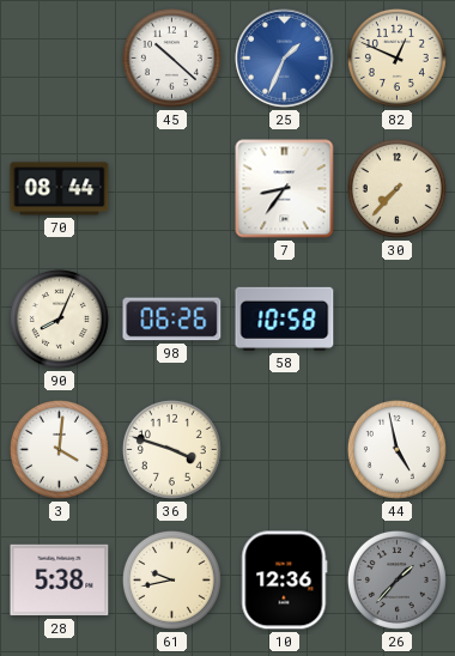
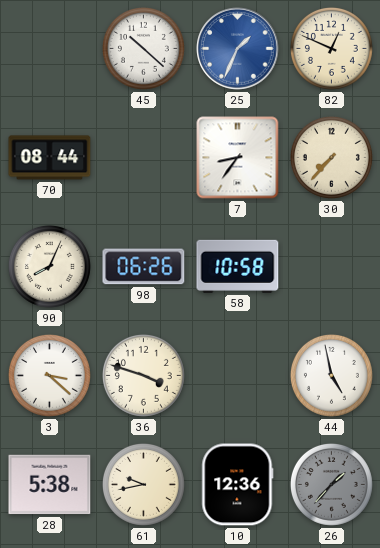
3: 4:01 -> 3:22
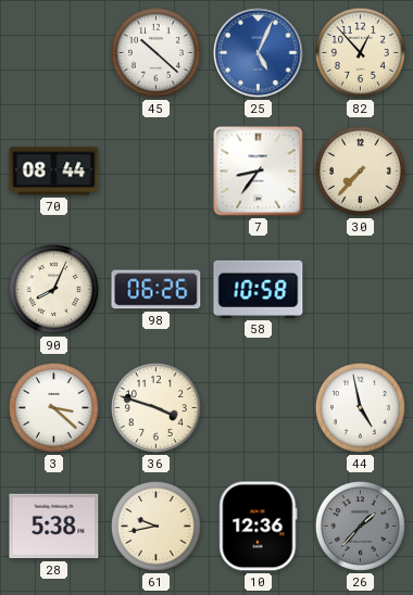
25: 1:34 -> 5:04
82: 12:49 -> 12:53
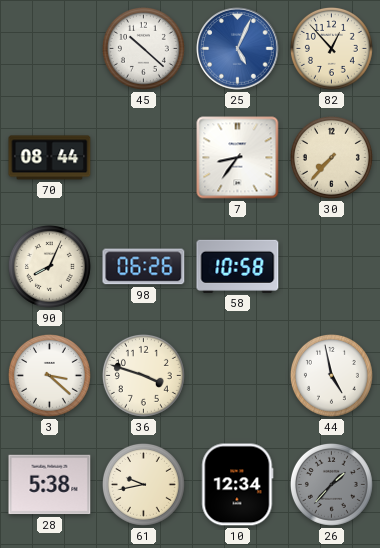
10: 12:36 -> 12:34
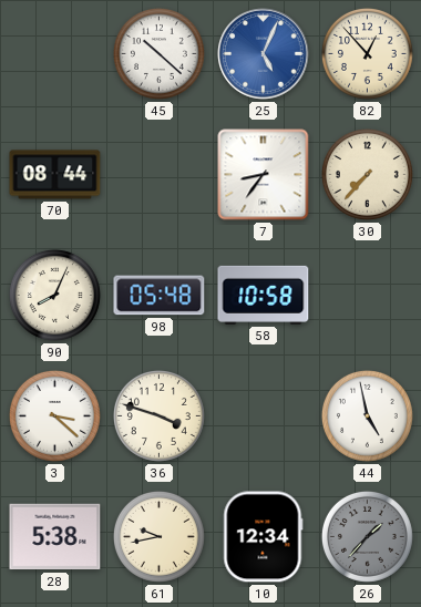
98: 06:26 -> 05:48
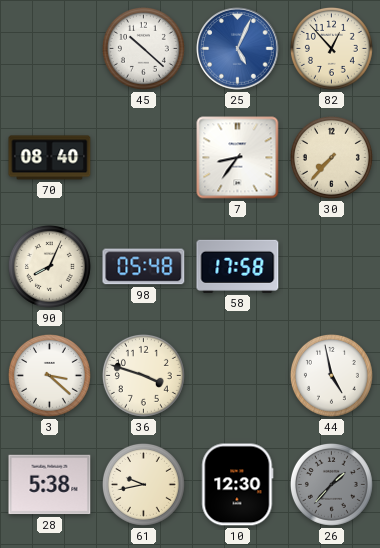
70: 08:44 -> 08:40
58: 10:58 -> 17:58
10: 12:34 -> 12:30
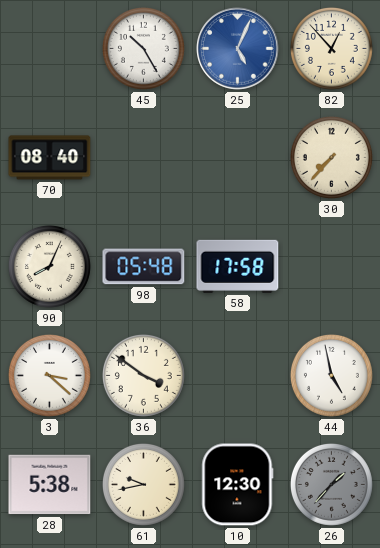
45: 10:22 -> 10:25
7: 8:36 -> none
36: 3:48 -> 3:51
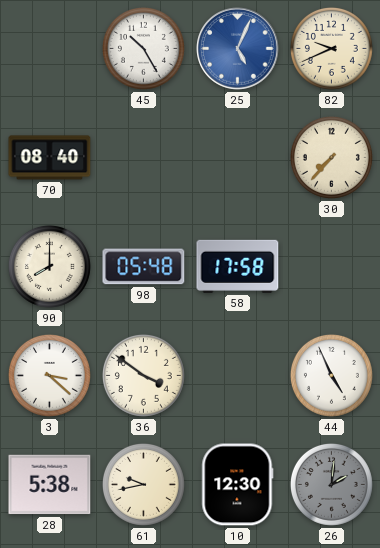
82: 12:53 -> 9:41
90: 8:04 -> 8:00
44: 4:58 -> 4:56
26: 1:37 -> 2:01
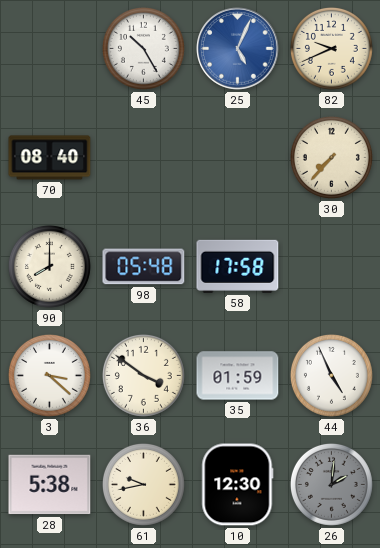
35: none -> 01:59
